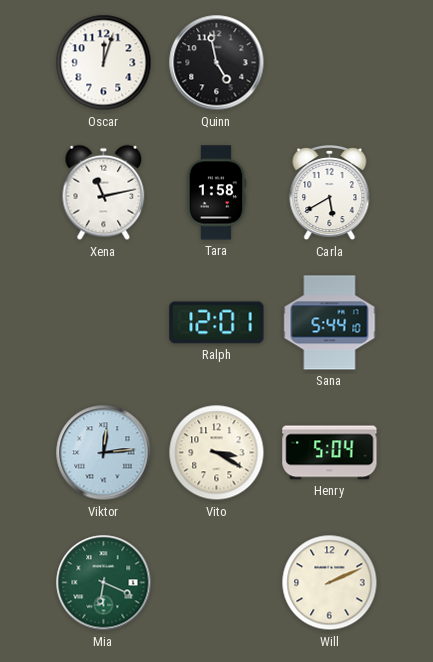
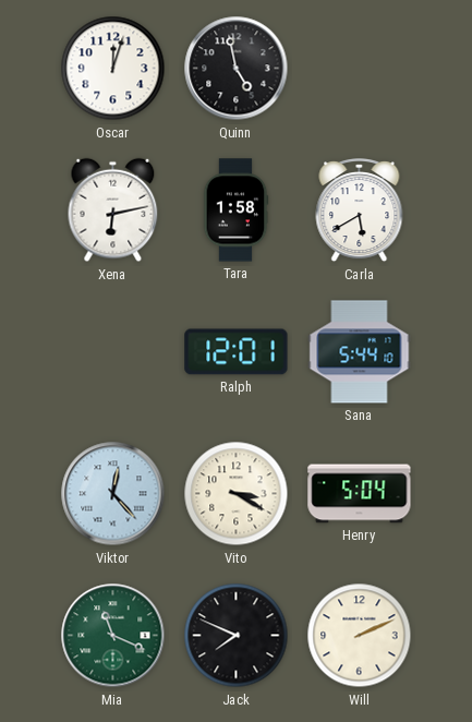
Xena: 11:13 -> 6:13
Viktor: 12:14 -> 12:23
Mia: 6:19 -> 11:19
Jack: none -> 7:49
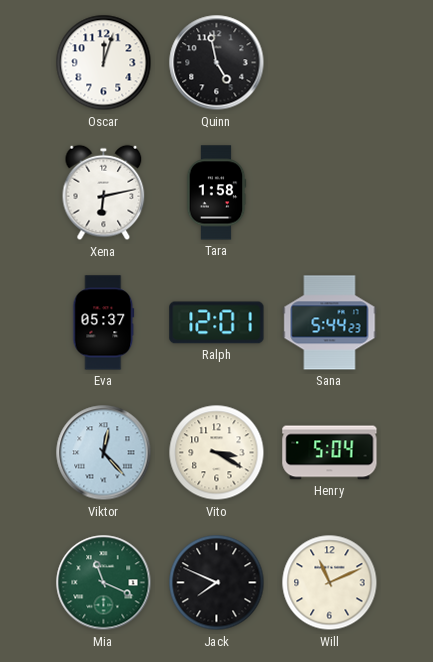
Carla: 5:40 -> none
Eva: none -> 05:37
Sana: 5:44:10 -> 5:44:23
Will: 2:11 -> 11:11
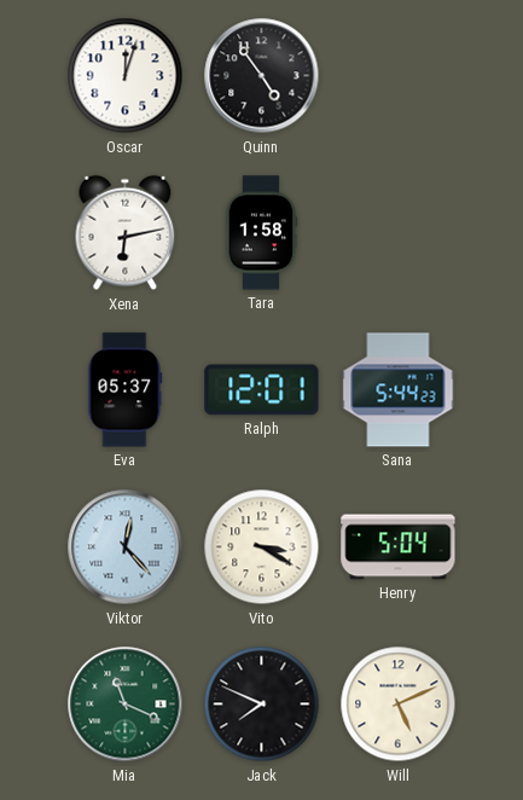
Quinn: 4:58 -> 4:54
Will: 11:11 -> 5:11
